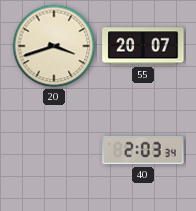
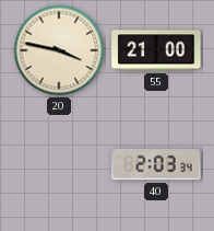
20: 3:42 -> 3:47
55: 20:07 -> 21:00
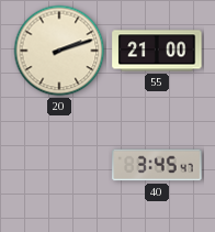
20: 3:47 -> 2:12
40: 2:03 -> 3:45
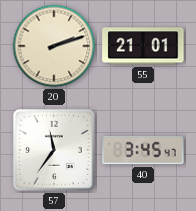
55: 21:00 -> 21:01
57: none -> 11:36
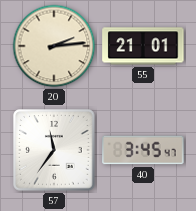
20: 2:12 -> 2:14
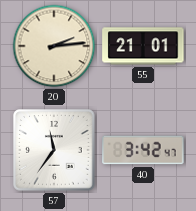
40: 3:45 -> 3:42
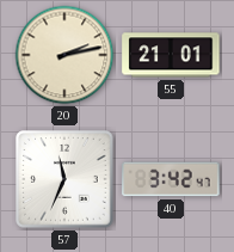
20: 2:14 -> 2:13
57: 11:36 -> 11:34
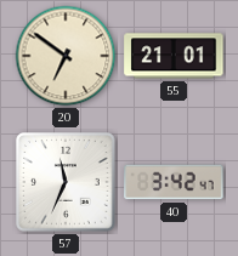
20: 2:13 -> 6:51
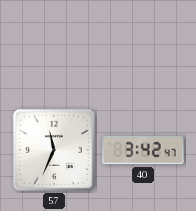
20: 6:51 -> none
55: 21:01 -> none
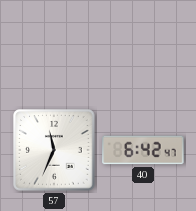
40: 3:42 -> 6:42
